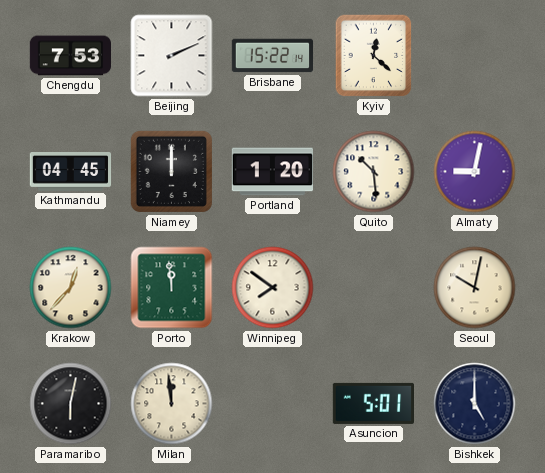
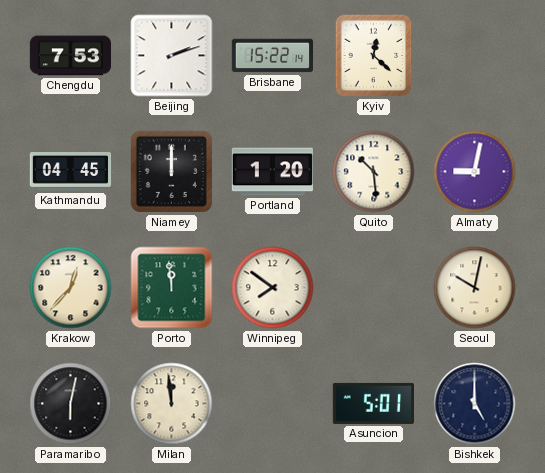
Beijing: 2:11 -> 2:12
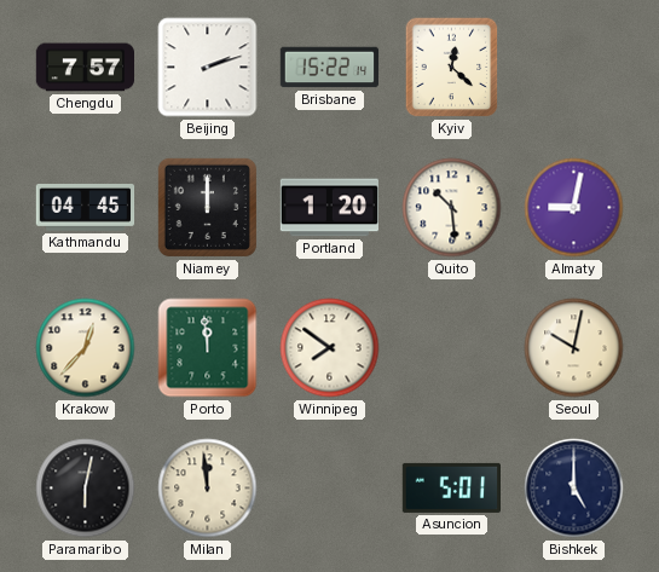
Chengdu: 7:53 -> 7:57
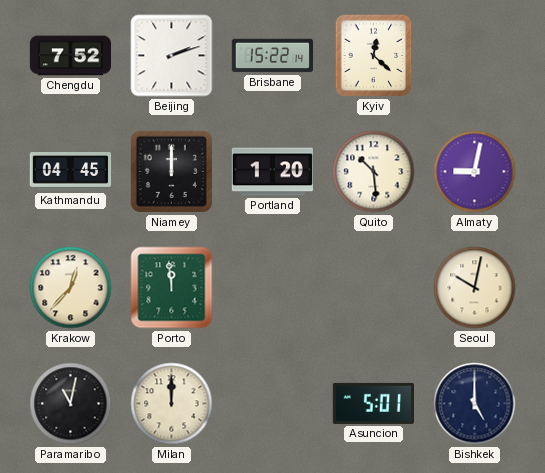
Chengdu: 7:57 -> 7:52
Winnipeg: 7:51 -> none
Paramaribo: 6:02 -> 11:02
Milan: 11:59 -> 12:00
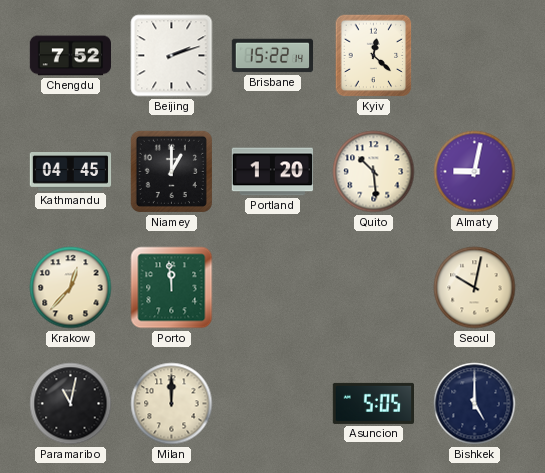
Niamey: 12:00 -> 1:00
Asuncion: 5:01 -> 5:05
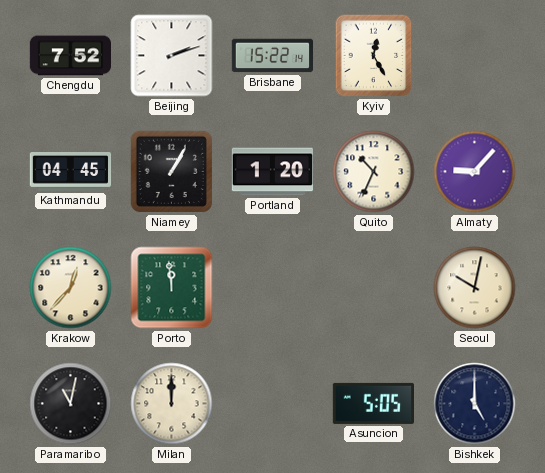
Kyiv: 12:22 -> 12:25
Niamey: 1:00 -> 1:05
Quito: 10:29 -> 10:34
Almaty: 9:02 -> 9:07
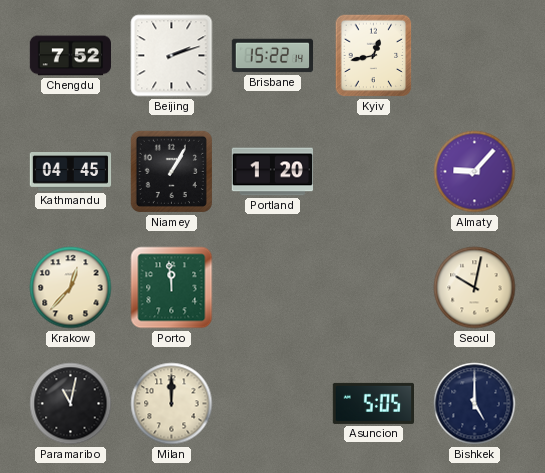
Kyiv: 12:25 -> 12:43
Quito: 10:34 -> none
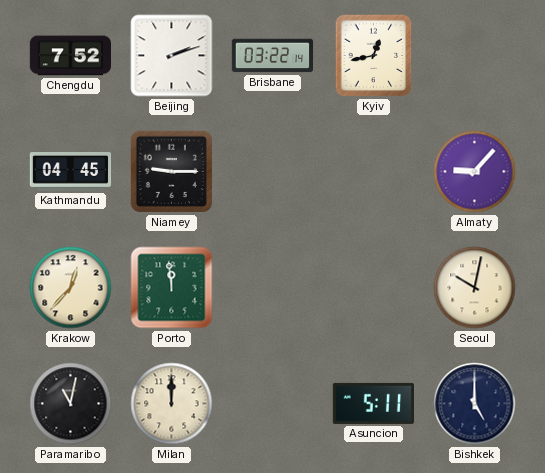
Brisbane: 15:22 -> 03:22
Niamey: 1:05 -> 9:15
Portland: 1:20 -> none
Asuncion: 5:05 -> 5:11
